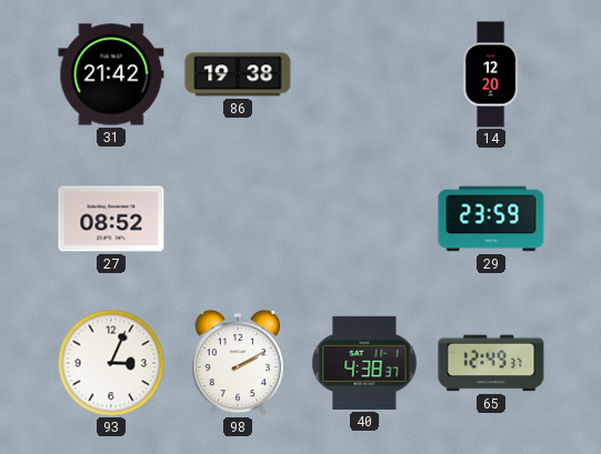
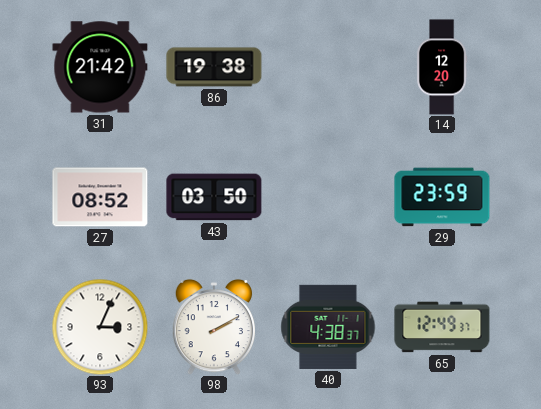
43: none -> 03:50
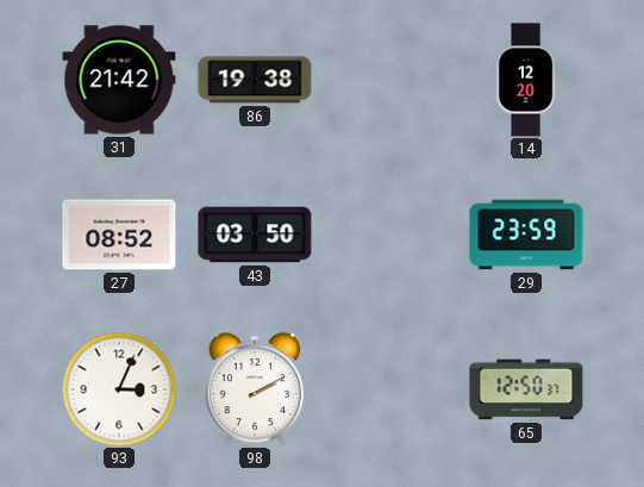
40: 4:38 -> none
65: 12:49 -> 12:50
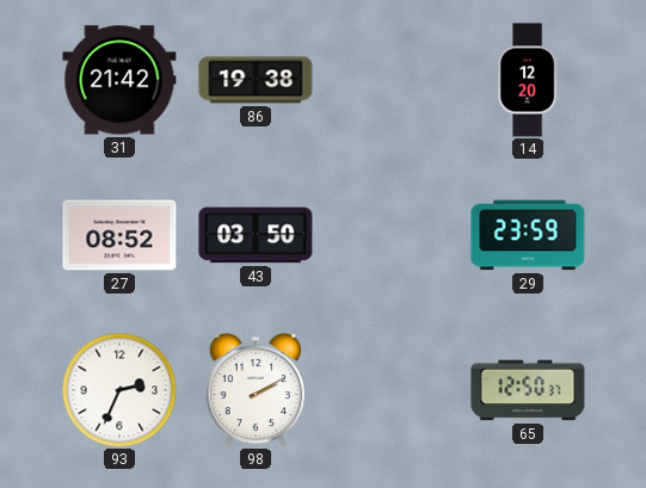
93: 3:04 -> 2:34
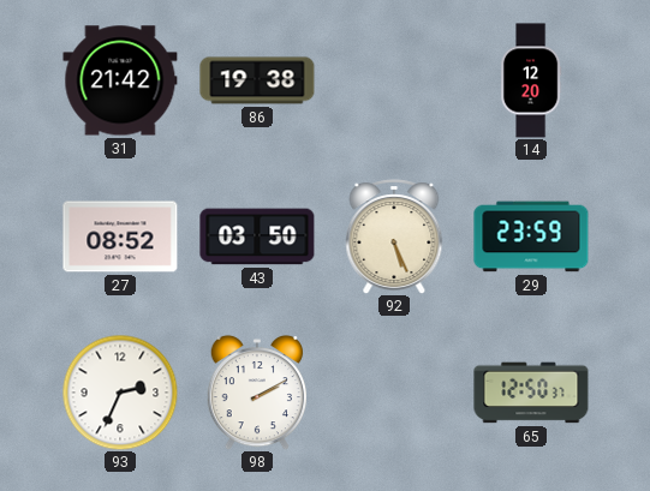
92: none -> 5:26
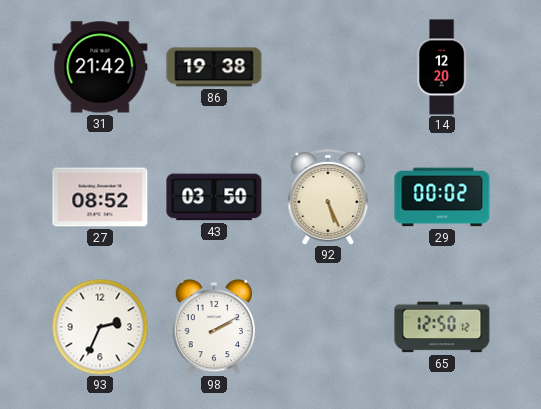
29: 23:59 -> 00:02
65: 12:50:37 -> 12:50:12
